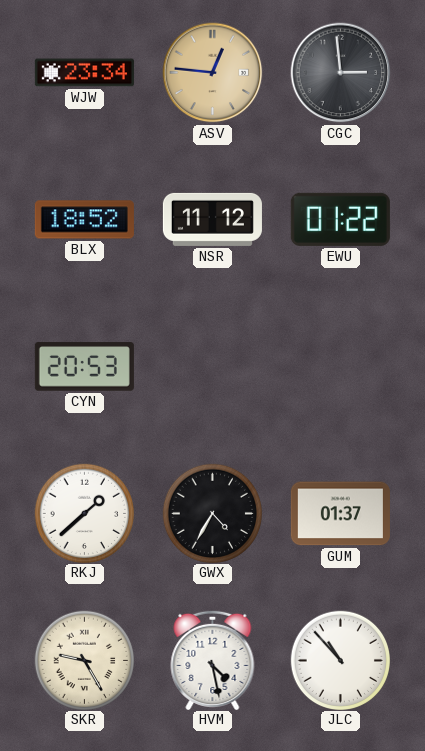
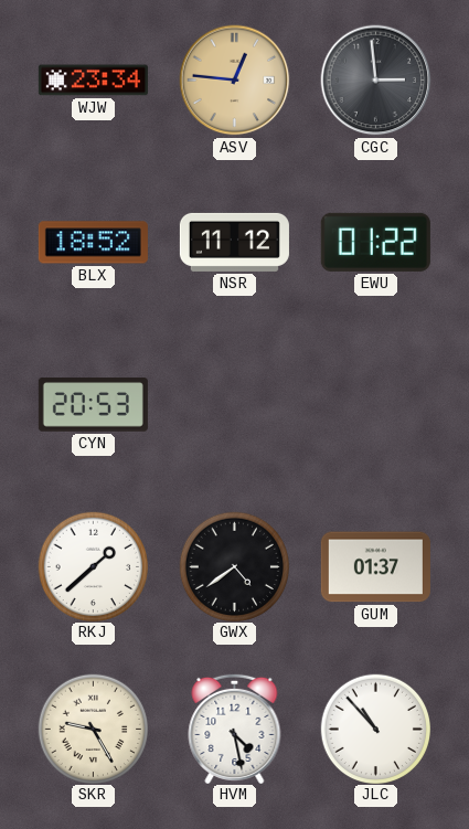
GWX: 4:35 -> 4:39
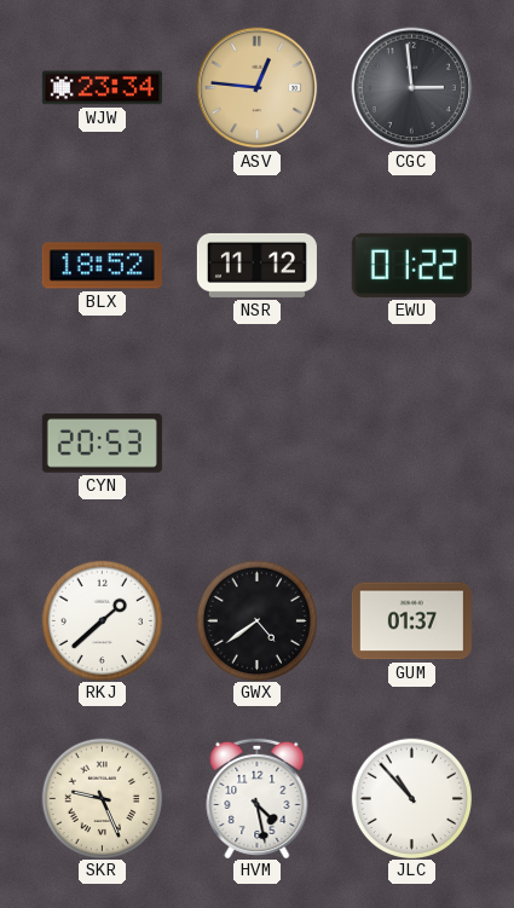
SKR: 9:25 -> 9:26
